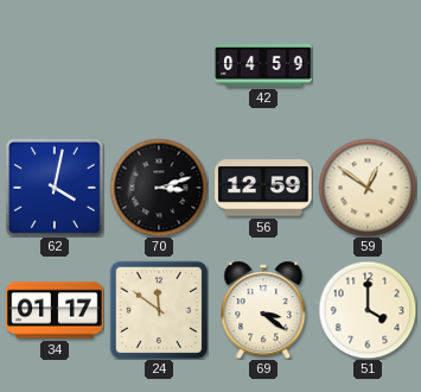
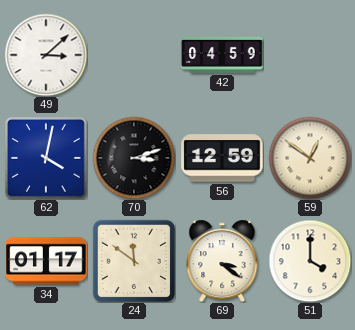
49: none -> 3:08
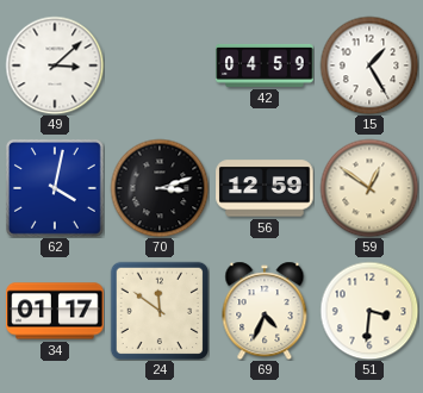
15: none -> 1:25
69: 3:21 -> 4:34
51: 4:00 -> 3:31
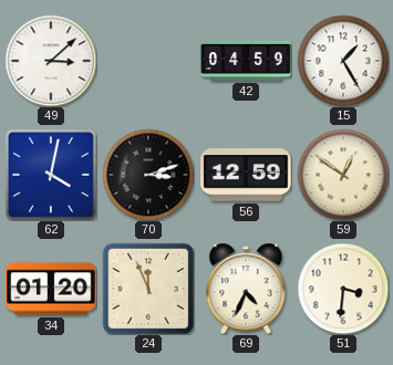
34: 01:17 -> 01:20
24: 11:51 -> 11:56
